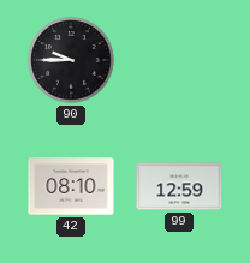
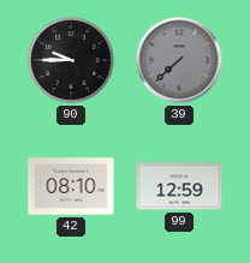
39: none -> 7:38
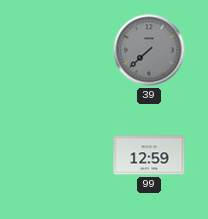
90: 9:45 -> none
42: 08:10 -> none
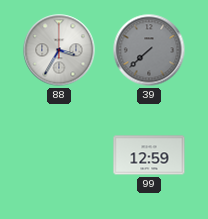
88: none -> 3:35
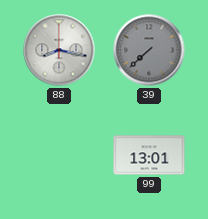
88: 3:35 -> 8:17
99: 12:59 -> 13:01
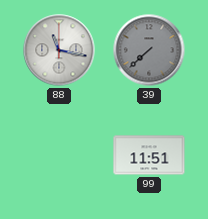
88: 8:17 -> 11:17
99: 13:01 -> 11:51
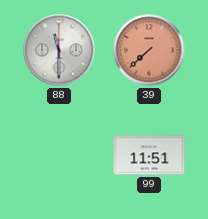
88: 11:17 -> 11:30
39 dial: grey -> salmon
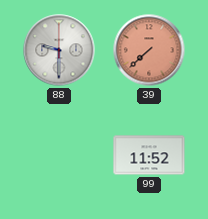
88: 11:30 -> 9:30
99: 11:51 -> 11:52
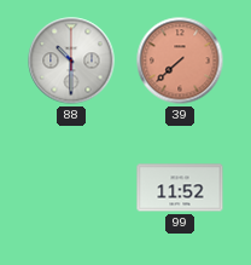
88: 9:30 -> 10:30
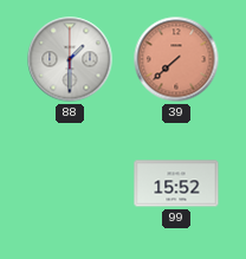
88: 10:30 -> 1:30
99: 11:52 -> 15:52
